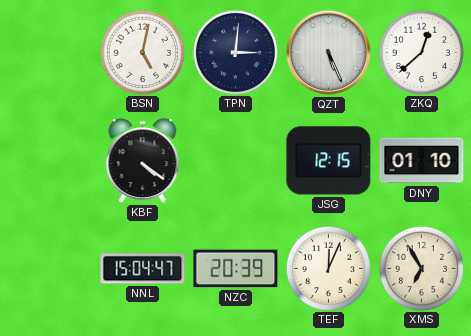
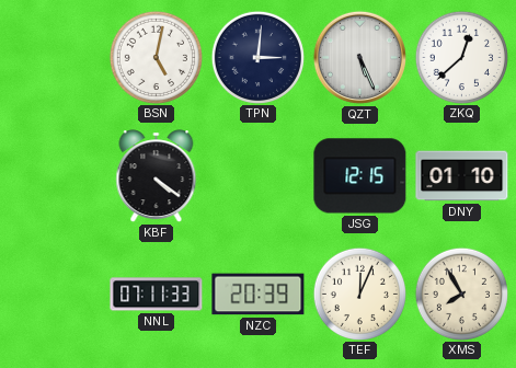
NNL: 15:04 -> 07:11
XMS: 6:55 -> 7:55
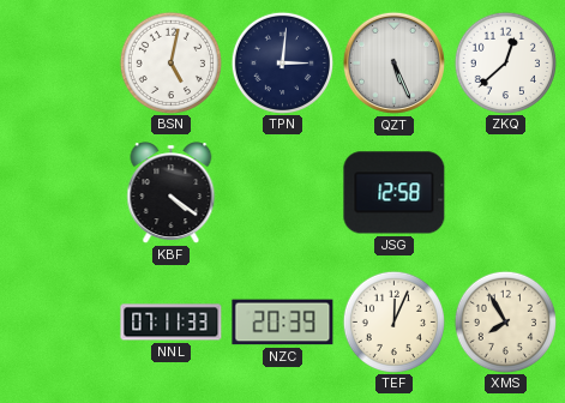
JSG: 12:15 -> 12:58
DNY: 01:10 -> none
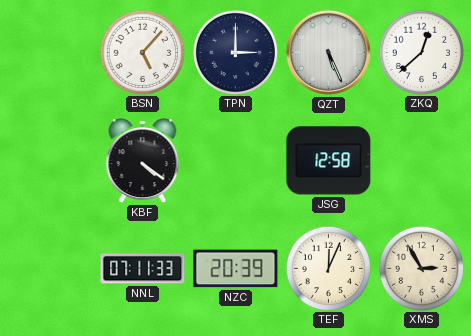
BSN: 5:02 -> 5:07
TPN: 3:01 -> 3:00
XMS: 7:55 -> 2:55
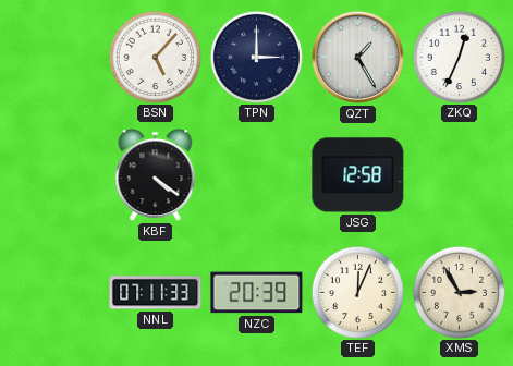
QZT: 5:26 -> 1:25
ZKQ: 12:38 -> 12:34
